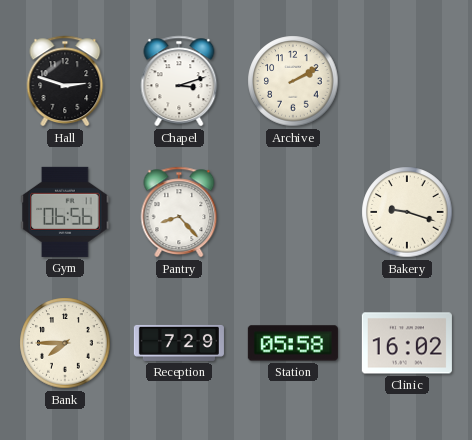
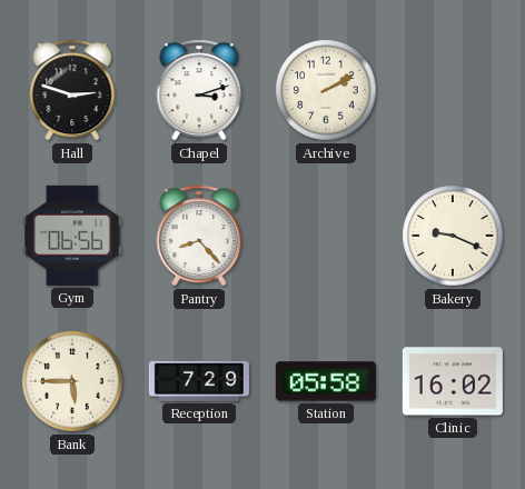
Bakery: 9:18 -> 9:19
Bank: 7:45 -> 5:45
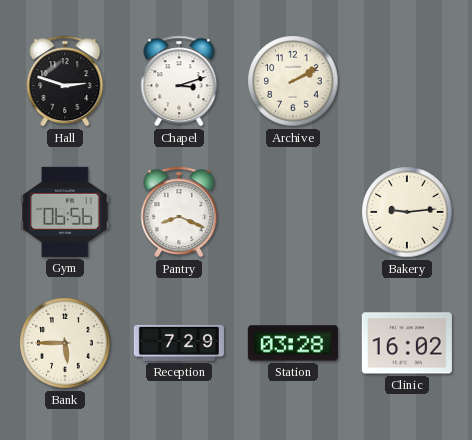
Pantry: 8:23 -> 8:19
Bakery: 9:19 -> 9:14
Station: 05:58 -> 03:28
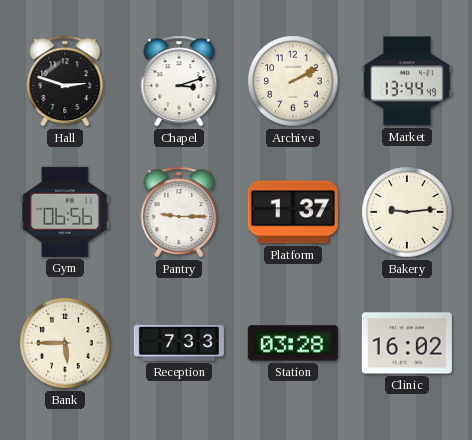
Market: none -> 13:44
Pantry: 8:19 -> 9:15
Platform: none -> 1:37
Reception: 7:29 -> 7:33
